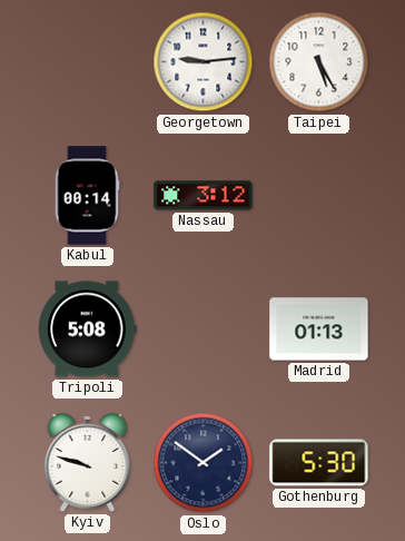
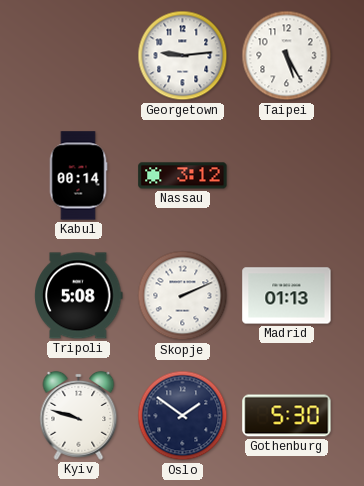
Skopje: none -> 2:11
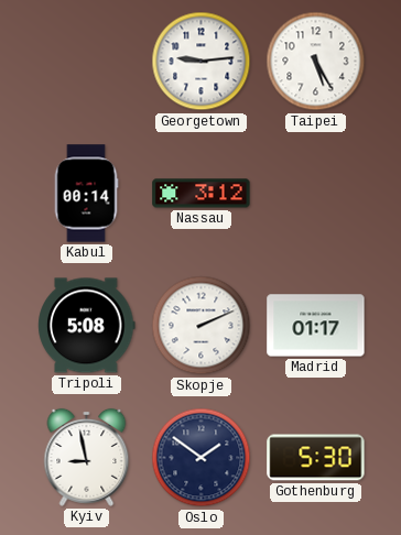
Madrid: 01:13 -> 01:17
Kyiv: 9:48 -> 8:58
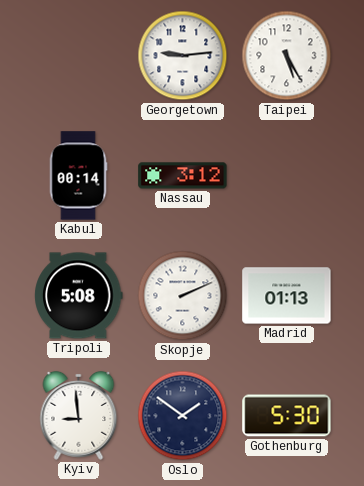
Madrid: 01:17 -> 01:13
Kyiv: 8:58 -> 8:59
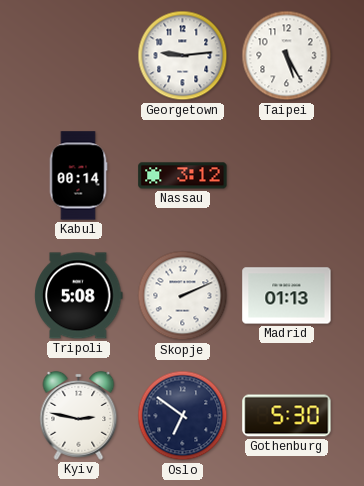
Kyiv: 8:59 -> 2:47
Oslo: 1:51 -> 6:51
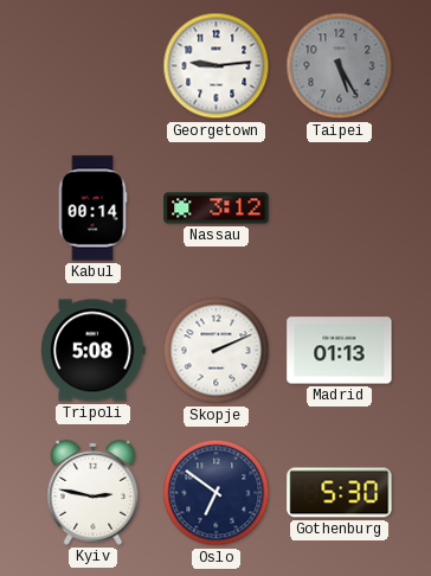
Taipei dial: white -> grey
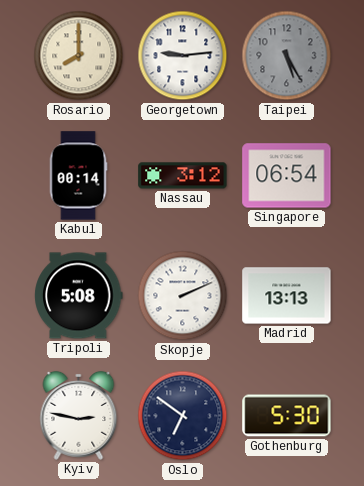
Rosario: none -> 8:00
Singapore: none -> 06:54
Madrid: 01:13 -> 13:13
